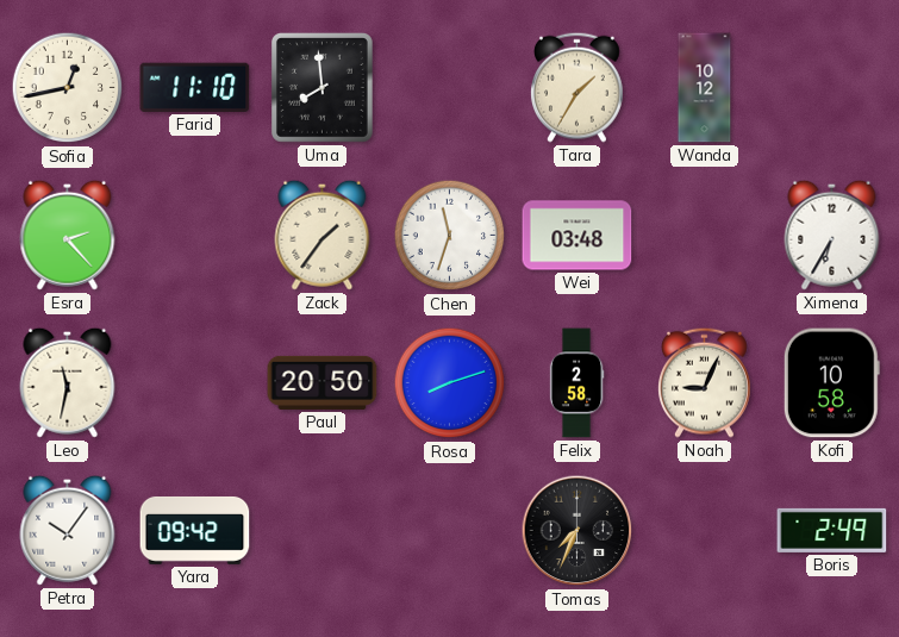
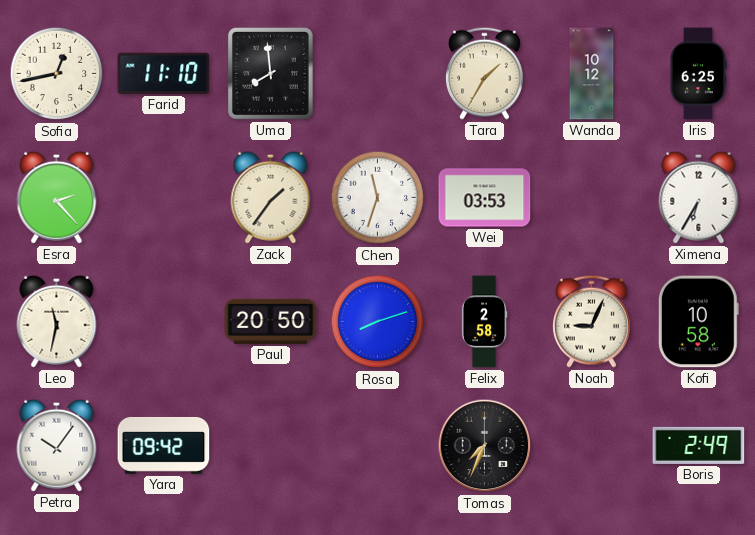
Iris: none -> 6:25
Wei: 03:48 -> 03:53
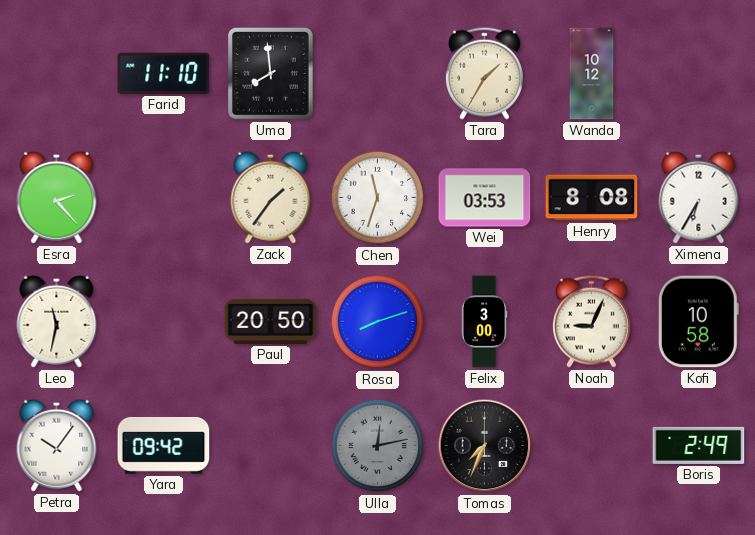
Sofia: 12:43 -> none
Iris: 6:25 -> none
Henry: none -> 8:08
Felix: 2:58 -> 3:00
Ulla: none -> 12:13
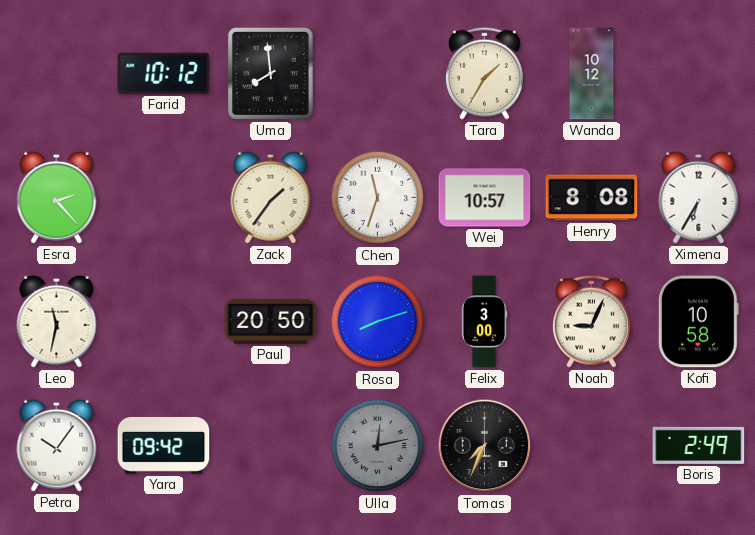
Farid: 11:10 -> 10:12
Wei: 03:53 -> 10:57
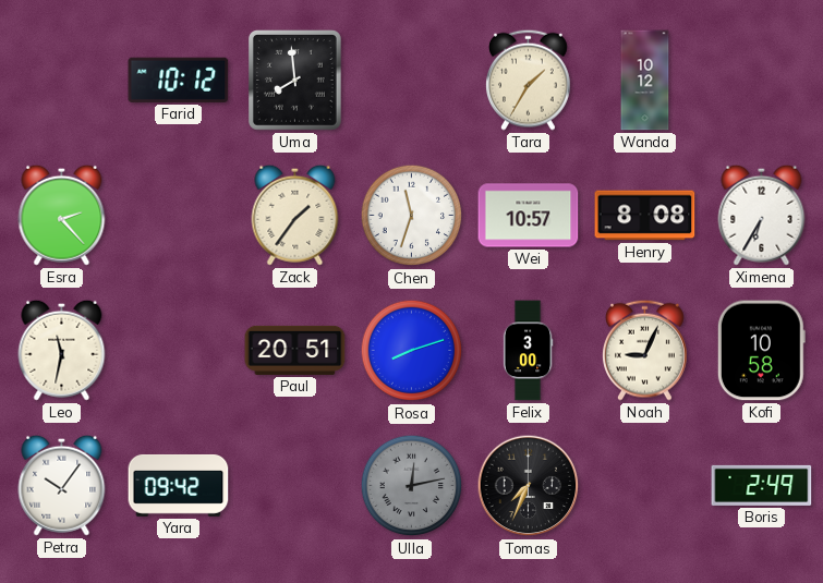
Paul: 20:50 -> 20:51
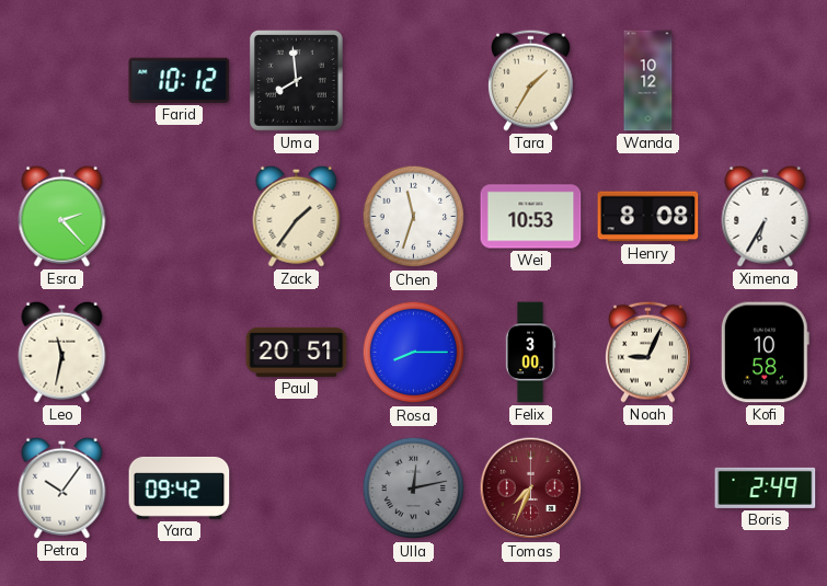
Wei: 10:57 -> 10:53
Rosa: 8:12 -> 8:15
Tomas dial: black -> burgundy
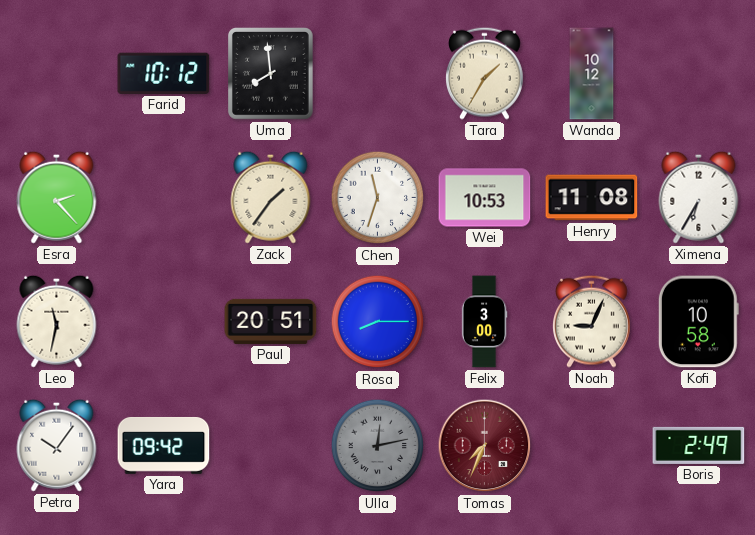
Henry: 8:08 -> 11:08
